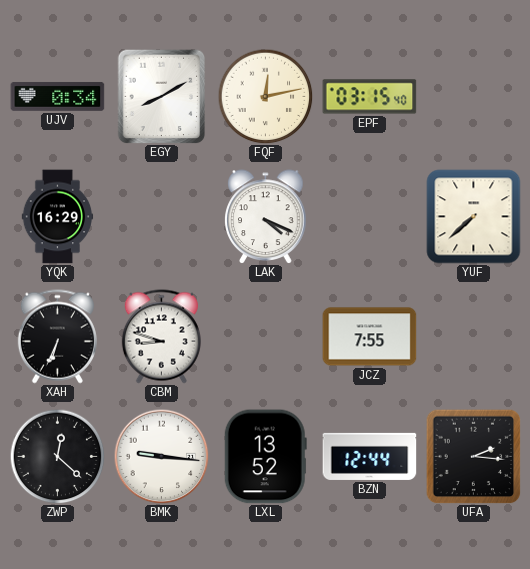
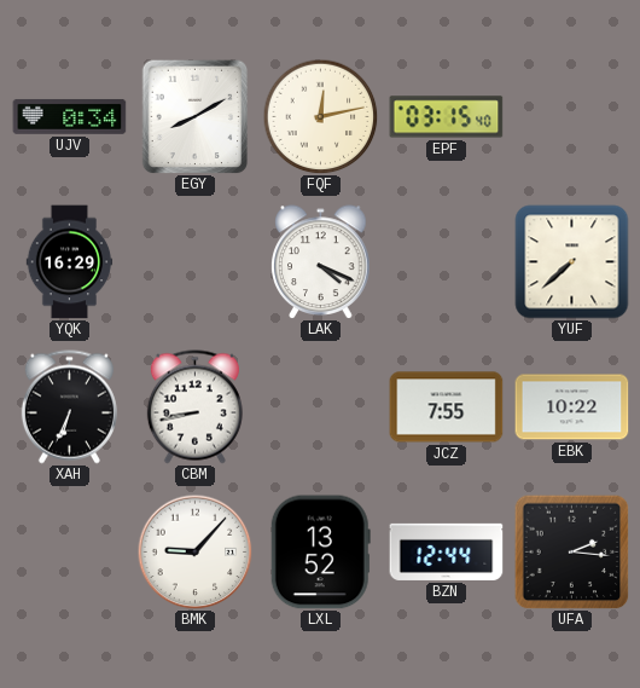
CBM: 8:48 -> 8:43
EBK: none -> 10:22
ZWP: 12:22 -> none
BMK: 9:16 -> 9:07
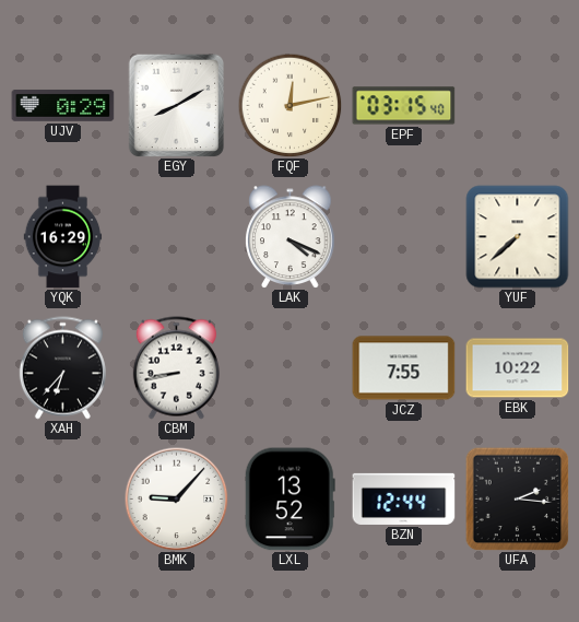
UJV: 0:34 -> 0:29
XAH: 6:34 -> 6:37
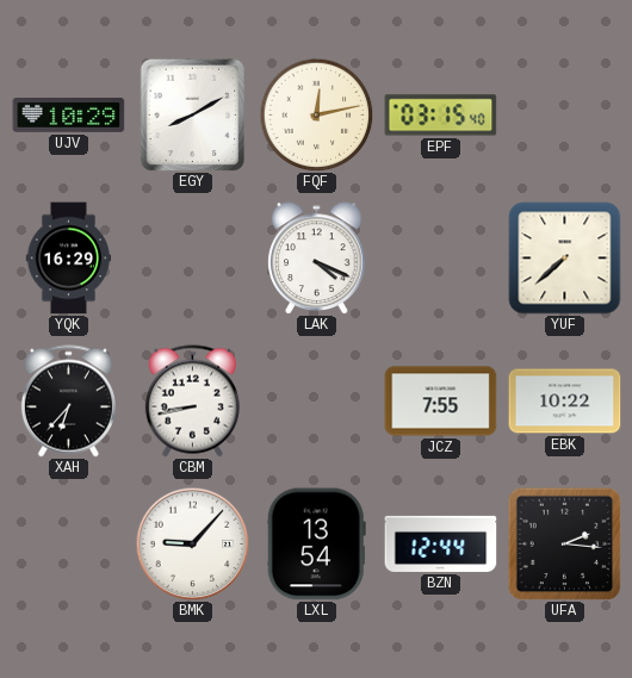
UJV: 0:29 -> 10:29
LXL: 13:52 -> 13:54
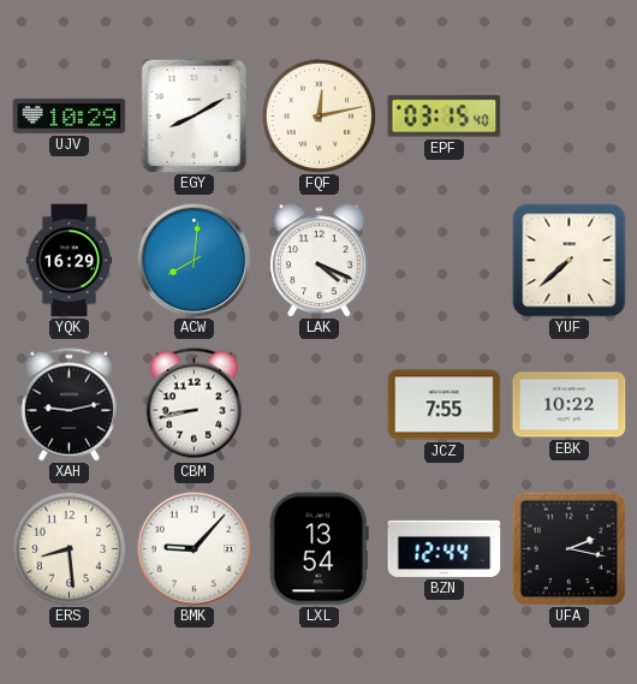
ACW: none -> 8:01
XAH: 6:37 -> 9:13
ERS: none -> 8:29
UFA: 2:16 -> 2:17
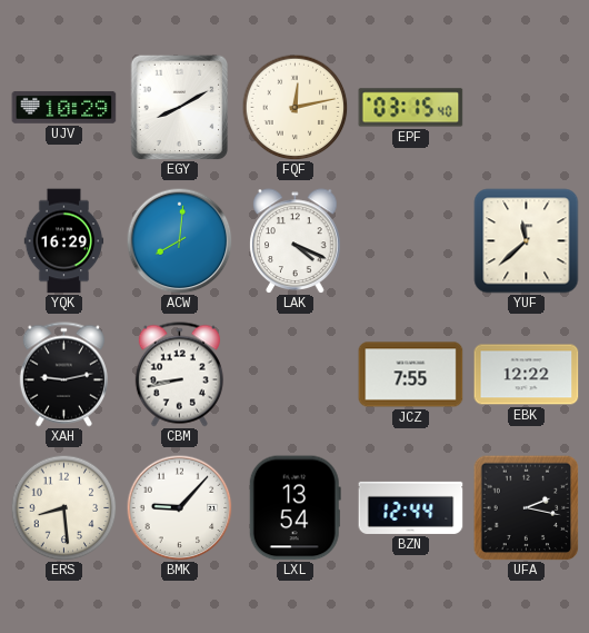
YUF: 7:38 -> 11:38
EBK: 10:22 -> 12:22
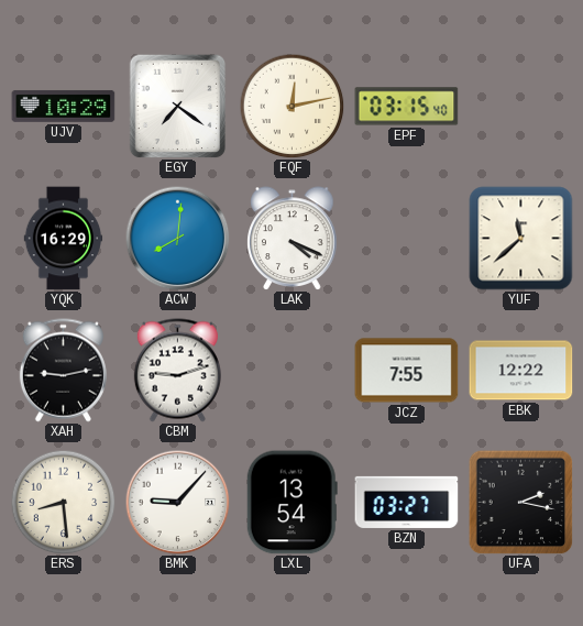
EGY: 8:10 -> 7:21
CBM: 8:43 -> 9:12
BZN: 12:44 -> 03:27
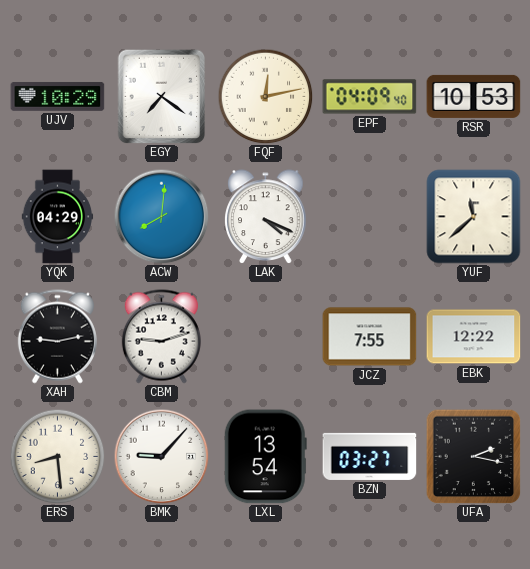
EPF: 03:15 -> 04:09
RSR: none -> 10:53
YQK: 16:29 -> 04:29
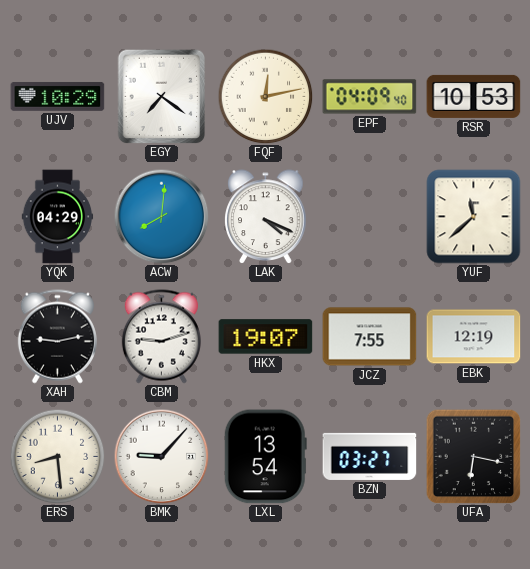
HKX: none -> 19:07
EBK: 12:22 -> 12:19
UFA: 2:17 -> 6:17
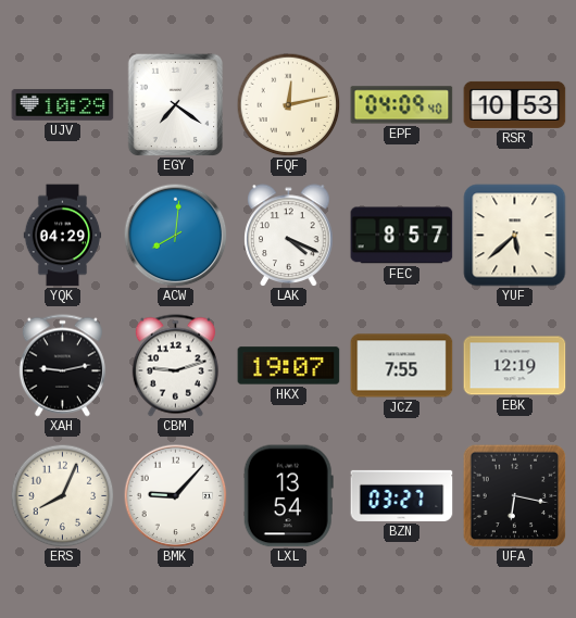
FEC: none -> 8:57
YUF: 11:38 -> 5:38
ERS: 8:29 -> 8:04
